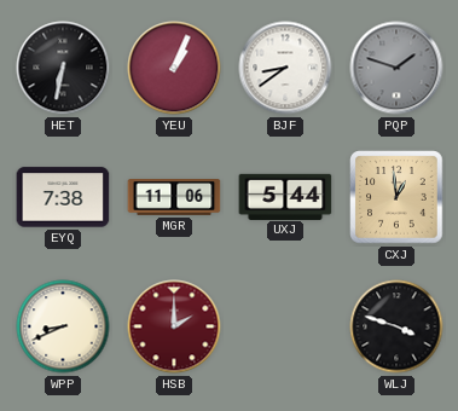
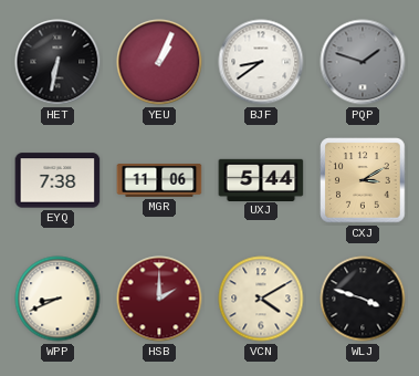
CXJ: 12:59 -> 3:10
VCN: none -> 4:10
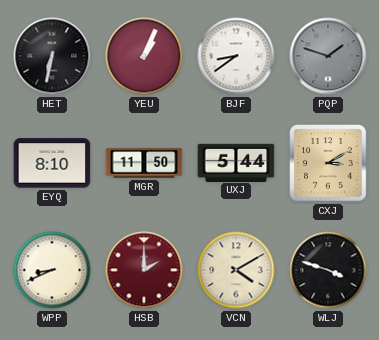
EYQ: 7:38 -> 8:10
MGR: 11:06 -> 11:50
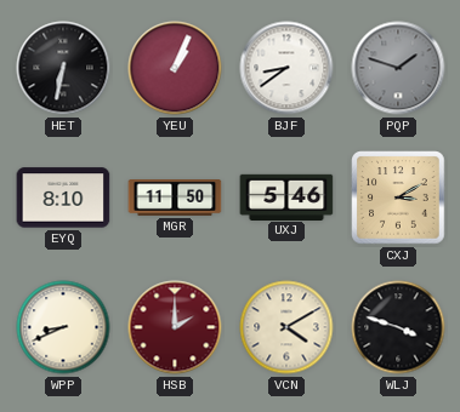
UXJ: 5:44 -> 5:46
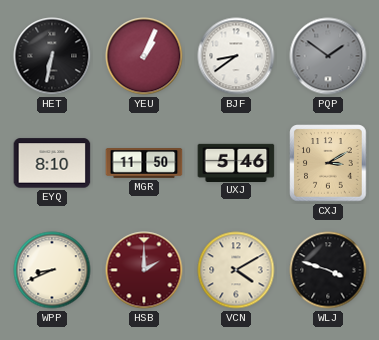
PQP: 1:48 -> 1:51
